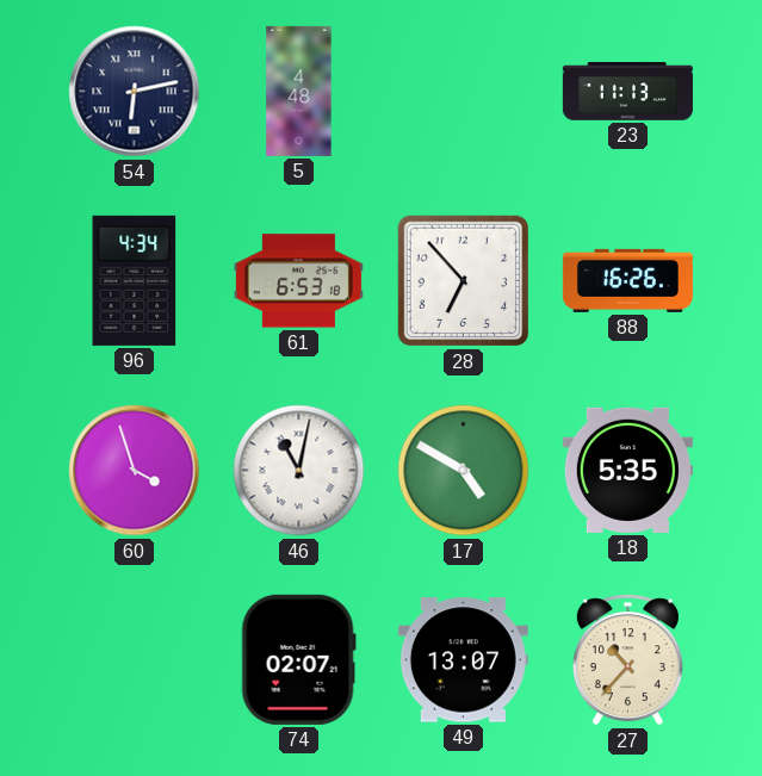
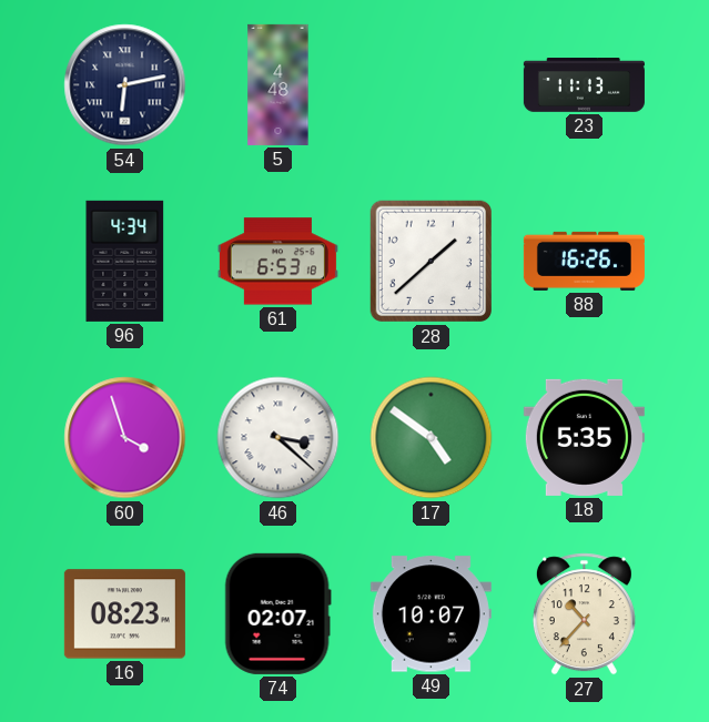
28: 6:53 -> 1:38
46: 11:02 -> 3:22
17: 4:50 -> 4:51
16: none -> 08:23
49: 13:07 -> 10:07
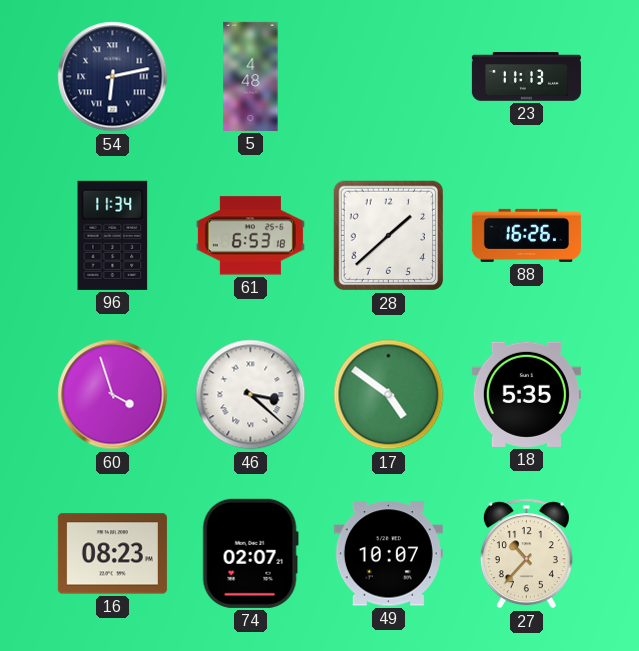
96: 4:34 -> 11:34
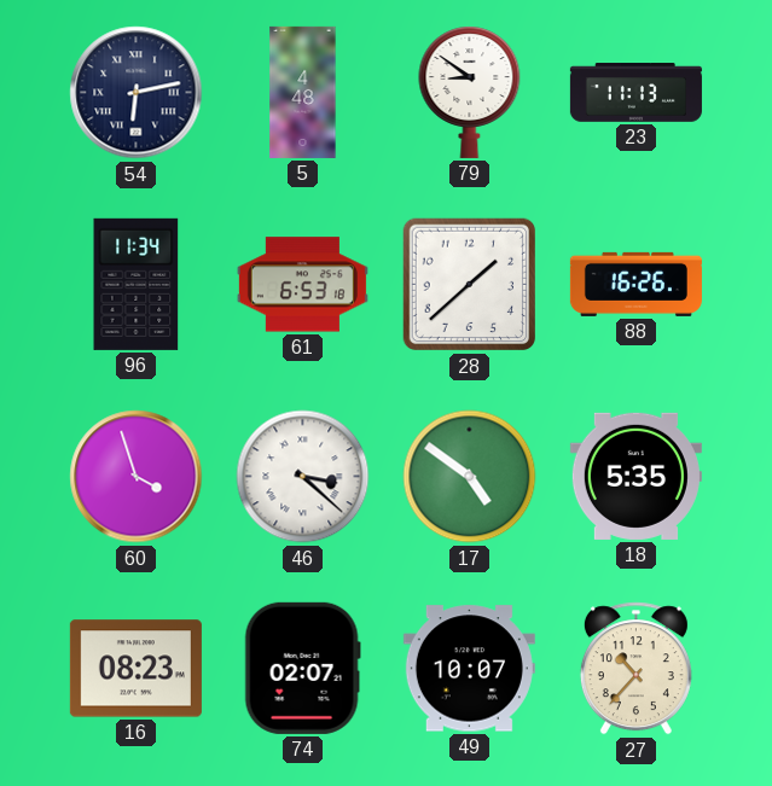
79: none -> 8:51
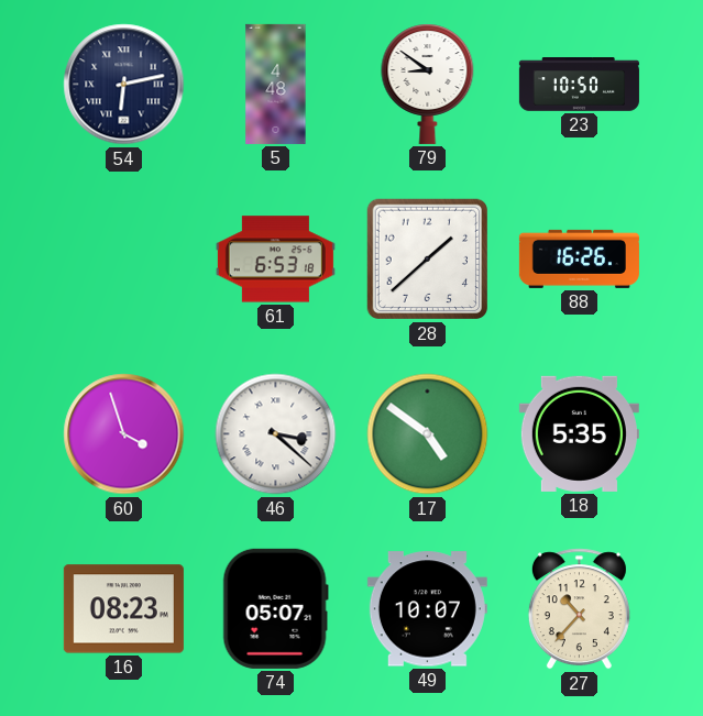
23: 11:13 -> 10:50
96: 11:34 -> none
74: 02:07 -> 05:07
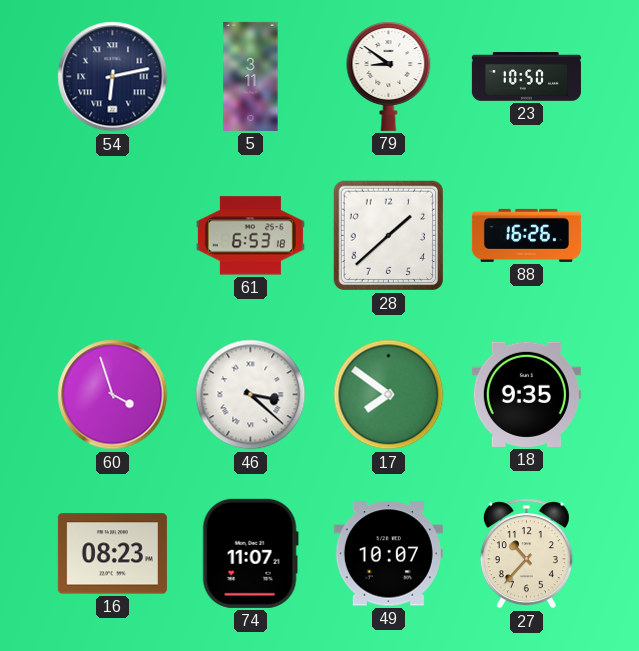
5: 4:48 -> 3:11
17: 4:51 -> 7:51
18: 5:35 -> 9:35
74: 05:07 -> 11:07
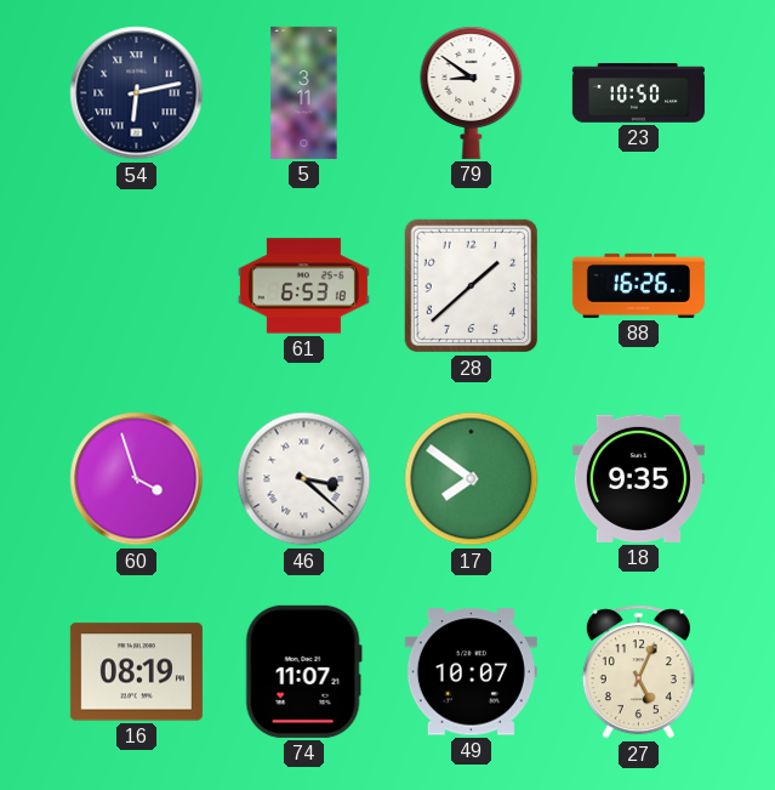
16: 08:23 -> 08:19
27: 10:37 -> 5:04
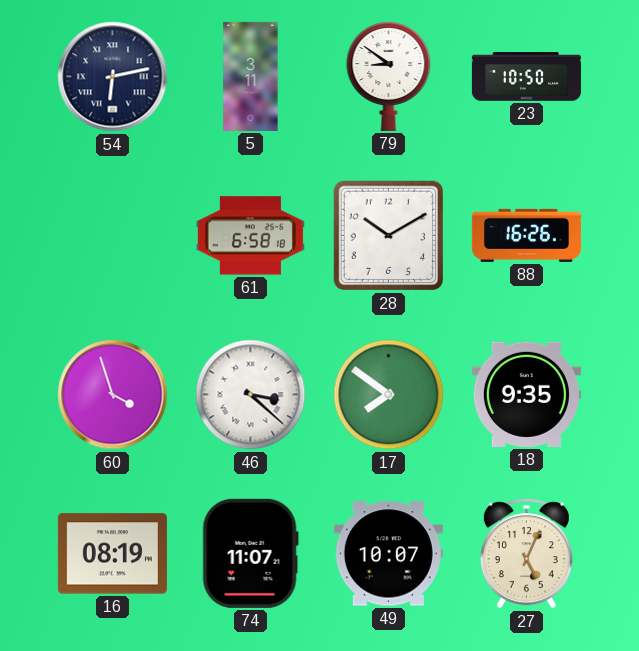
61: 6:53 -> 6:58
28: 1:38 -> 10:10
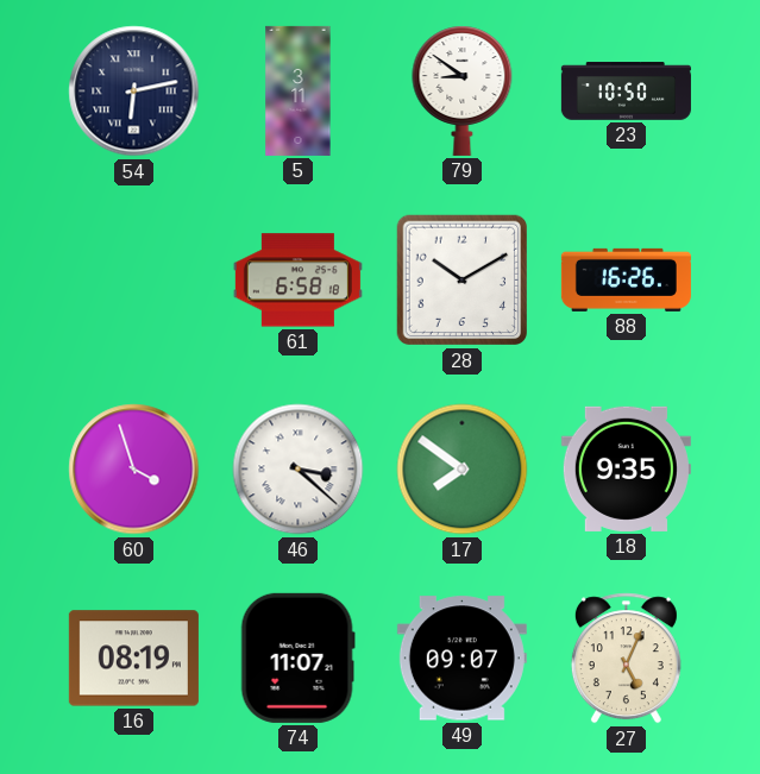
49: 10:07 -> 09:07
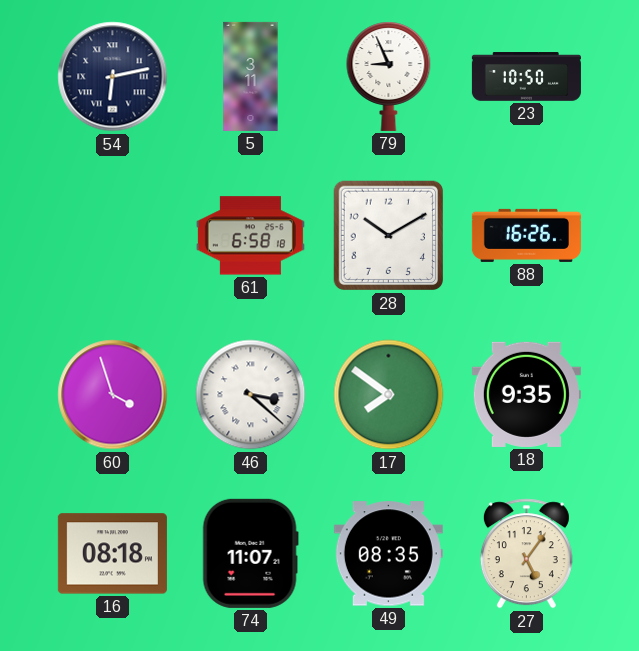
79: 8:51 -> 8:56
16: 08:19 -> 08:18
49: 09:07 -> 08:35
27: 5:04 -> 5:06
